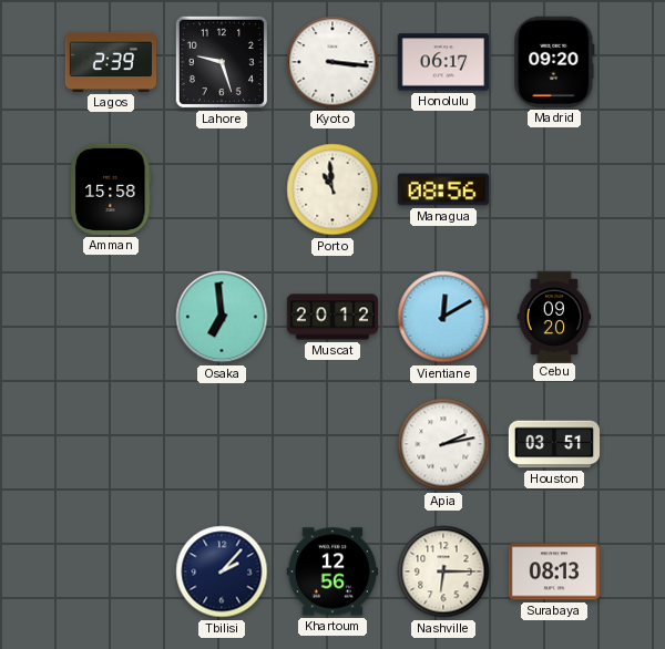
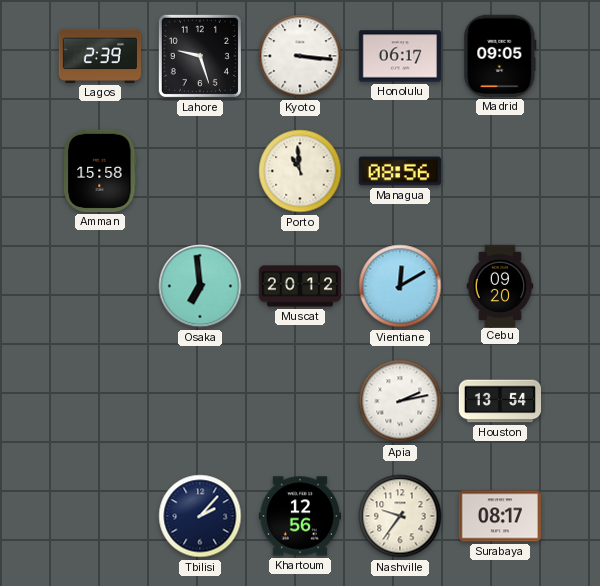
Madrid: 09:20 -> 09:05
Houston: 03:51 -> 13:54
Nashville: 6:15 -> 9:36
Surabaya: 08:13 -> 08:17
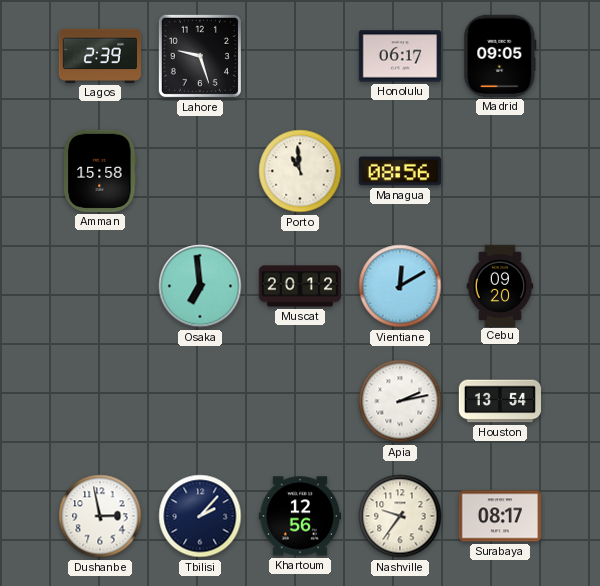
Kyoto: 3:16 -> none
Dushanbe: none -> 2:58
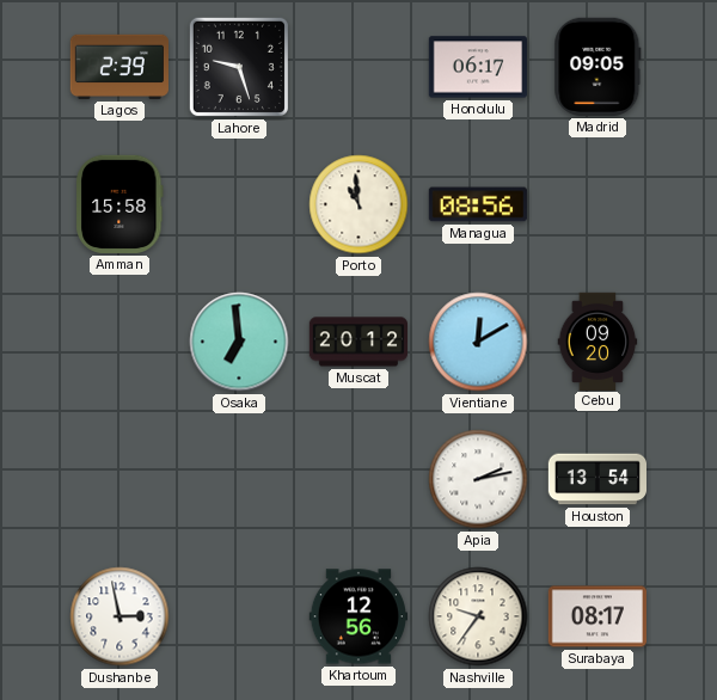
Tbilisi: 2:07 -> none
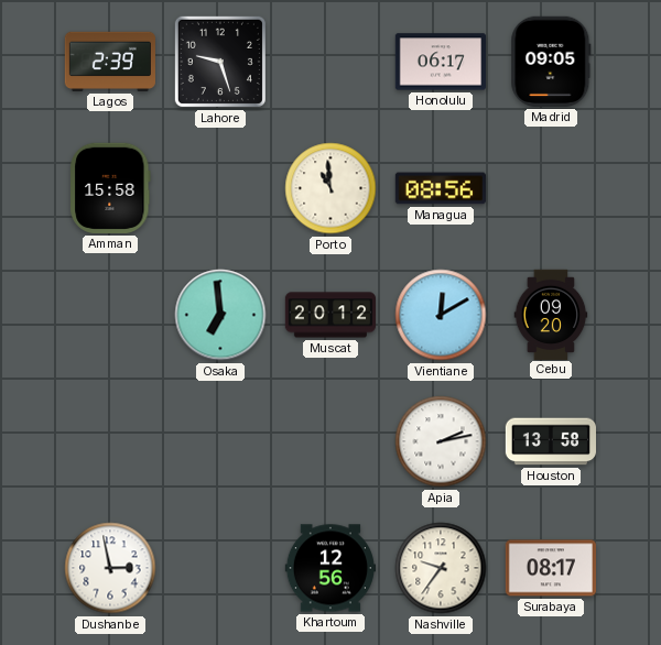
Houston: 13:54 -> 13:58
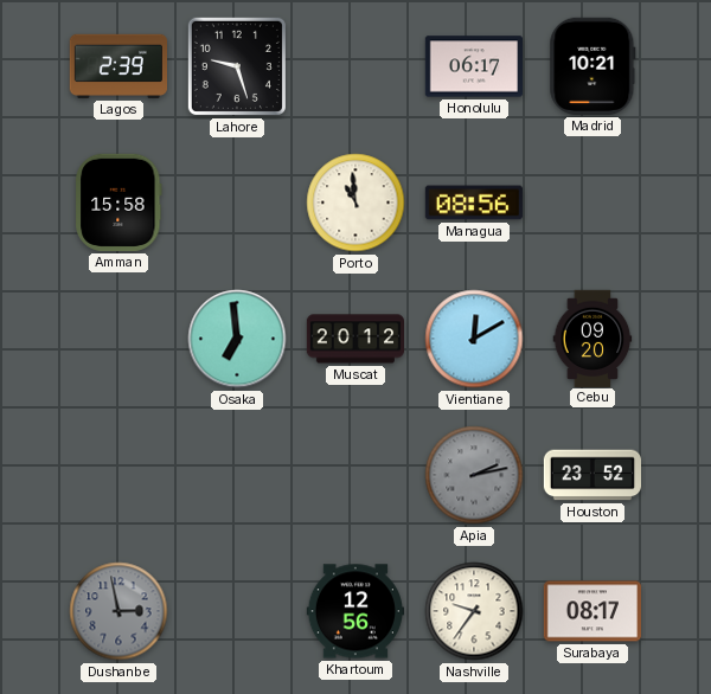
Madrid: 09:05 -> 10:21
Apia dial: white -> grey
Houston: 13:58 -> 23:52
Dushanbe dial: white -> grey
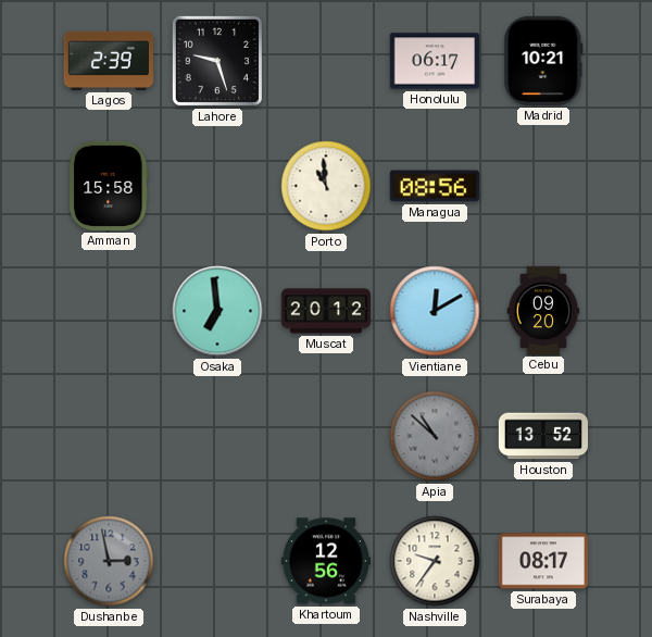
Apia: 2:13 -> 10:52
Houston: 23:52 -> 13:52
